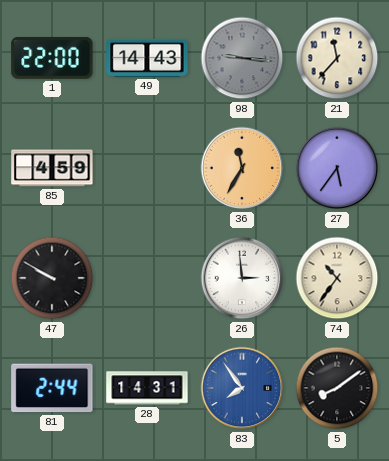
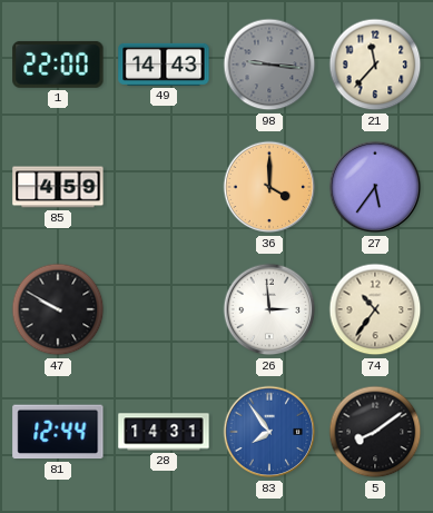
36: 11:35 -> 4:00
81: 2:44 -> 12:44
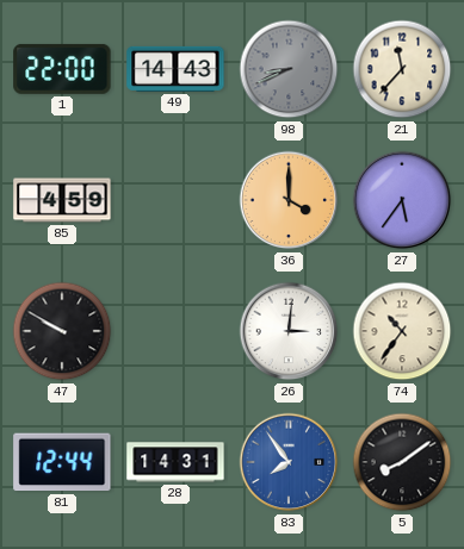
98: 9:16 -> 8:41
26: 2:59 -> 3:01
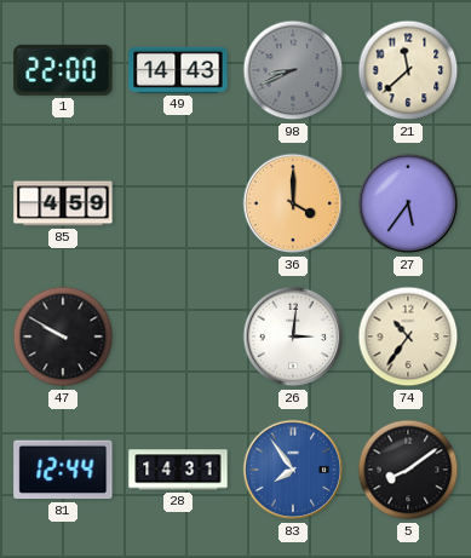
21: 11:37 -> 11:38
